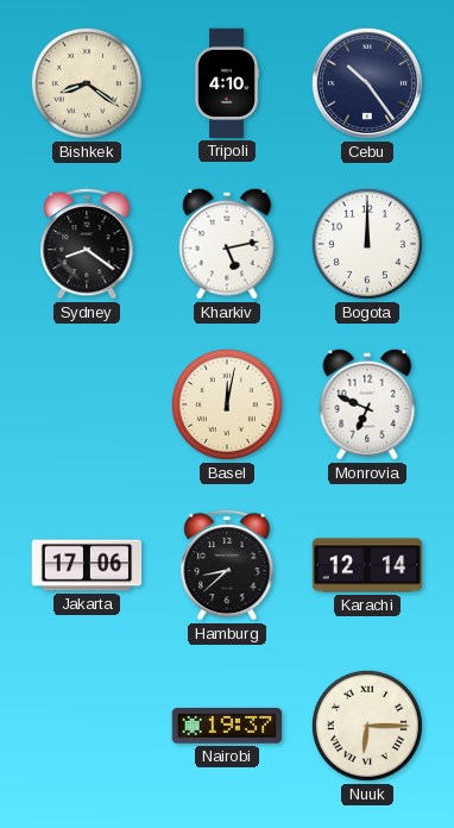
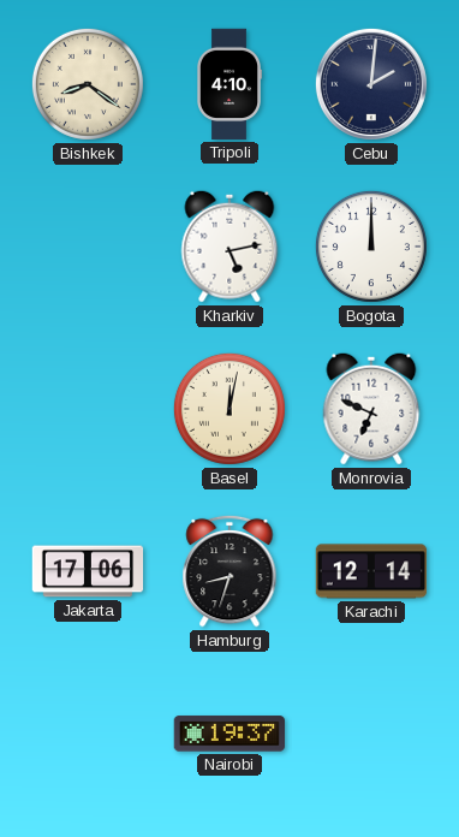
Cebu: 10:24 -> 2:01
Sydney: 8:21 -> none
Hamburg: 8:38 -> 8:33
Nuuk: 6:15 -> none
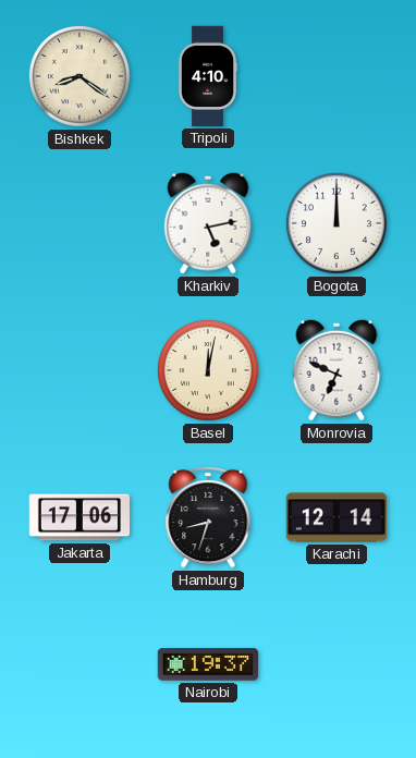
Cebu: 2:01 -> none
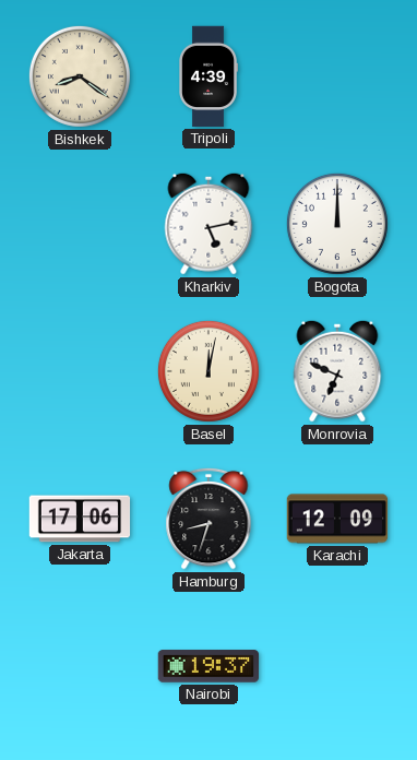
Tripoli: 4:10 -> 4:39
Karachi: 12:14 -> 12:09
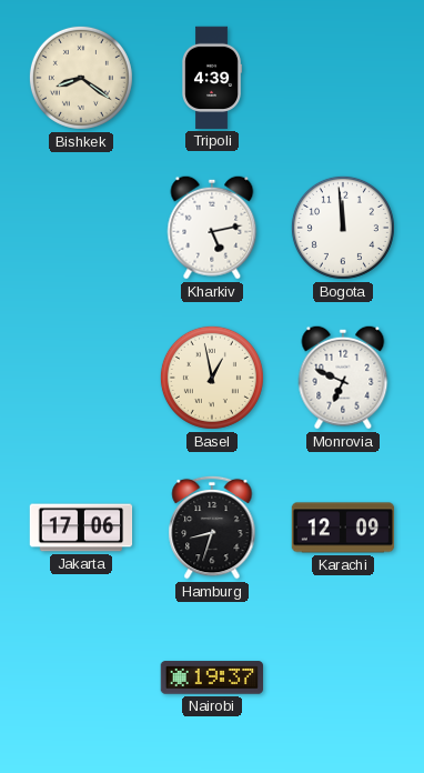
Bogota: 12:00 -> 11:59
Basel: 12:02 -> 12:58
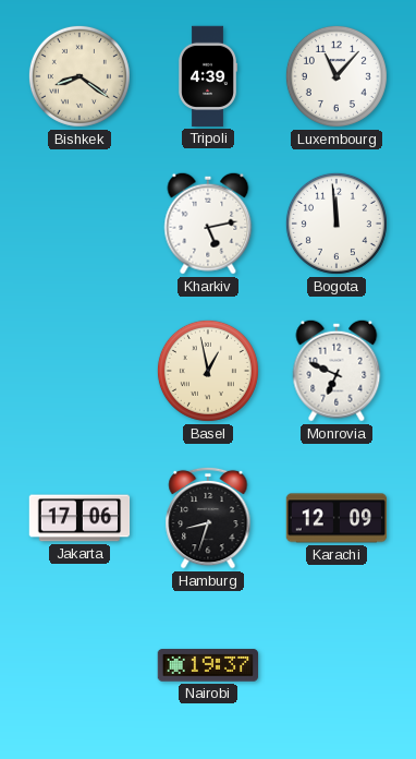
Luxembourg: none -> 11:07
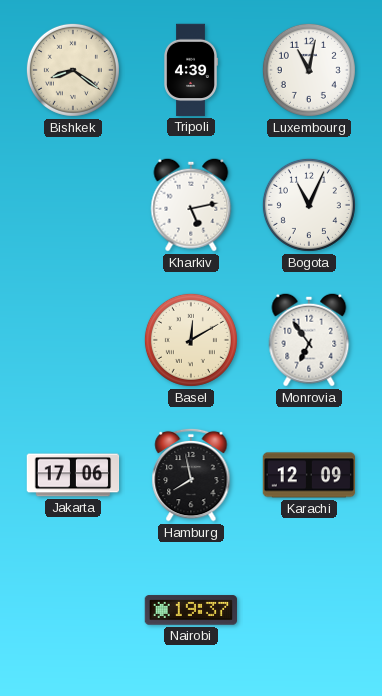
Luxembourg: 11:07 -> 11:02
Bogota: 11:59 -> 11:04
Basel: 12:58 -> 12:10
Monrovia: 6:49 -> 6:54
Hamburg: 8:33 -> 7:58
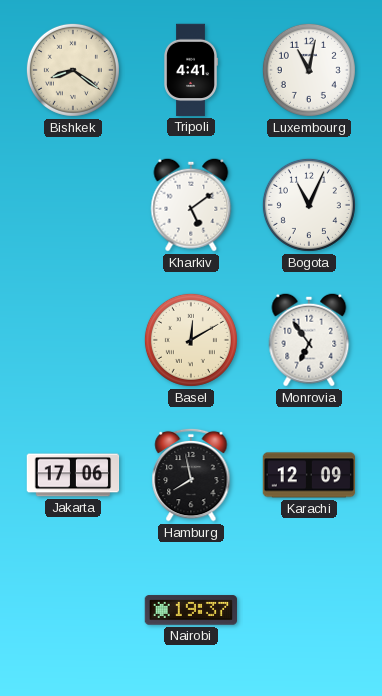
Tripoli: 4:39 -> 4:41
Kharkiv: 5:13 -> 5:09
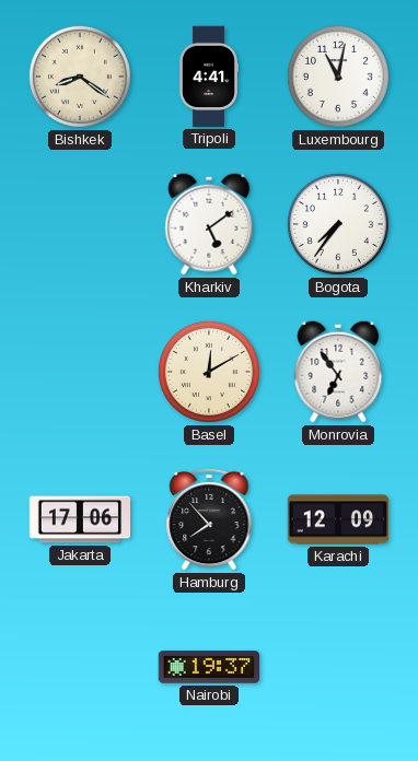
Bogota: 11:04 -> 7:36
Hamburg: 7:58 -> 7:53
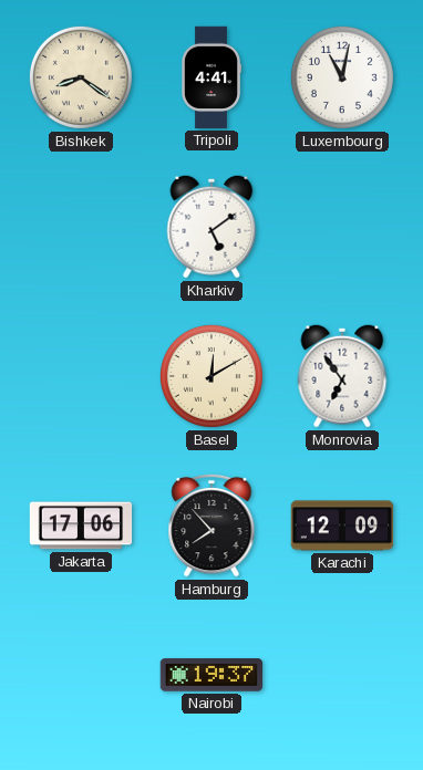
Bogota: 7:36 -> none
